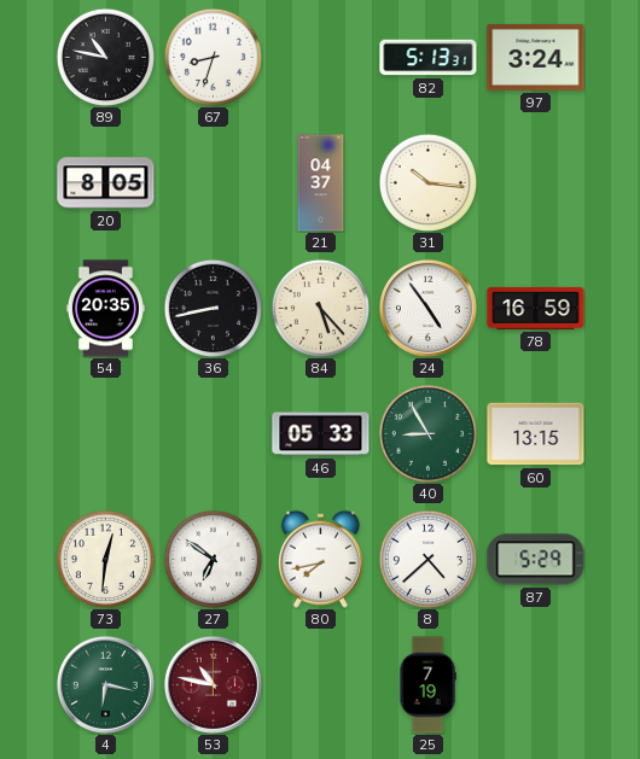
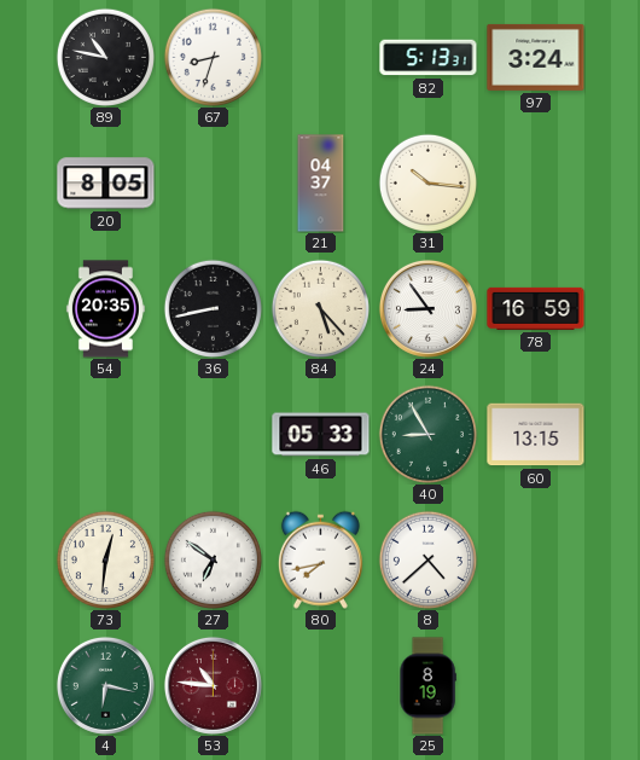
24: 4:54 -> 8:54
87: 5:29 -> none
53: 10:47 -> 10:46
25: 7:19 -> 8:19
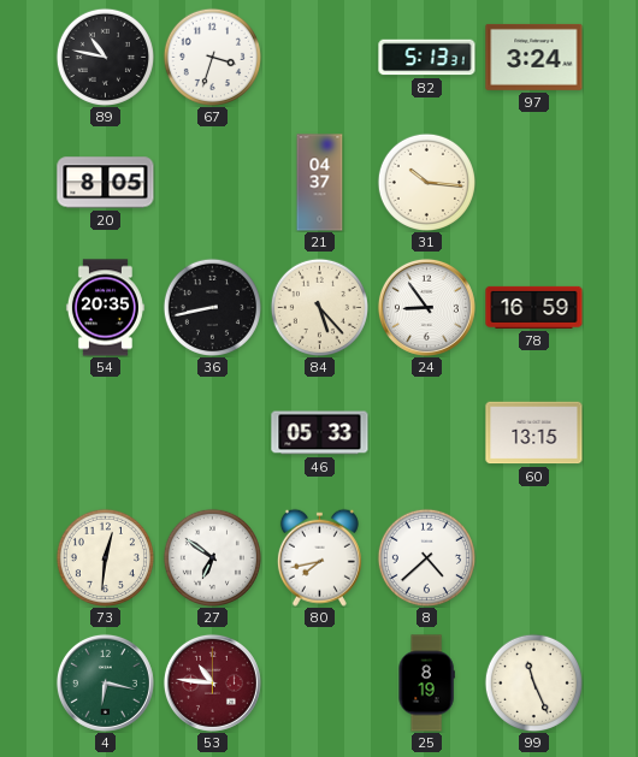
67: 8:33 -> 3:33
40: 8:55 -> none
99: none -> 11:26
